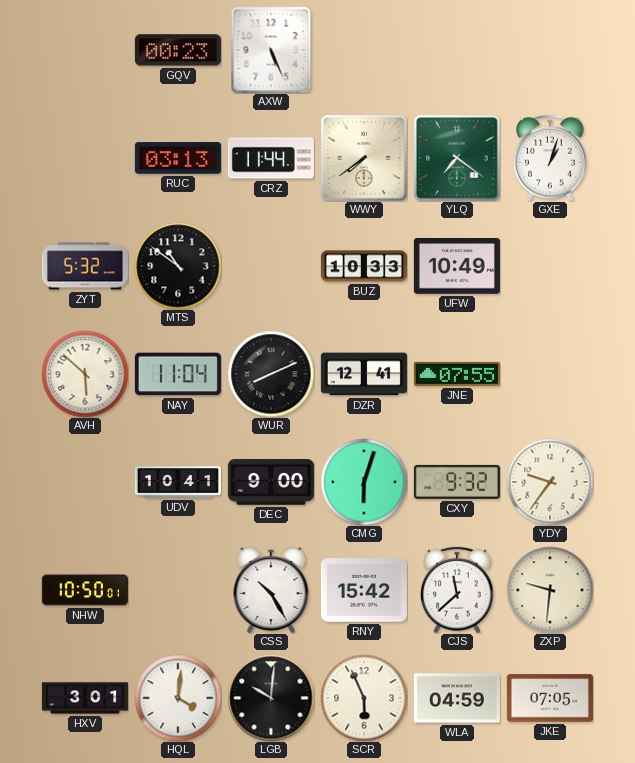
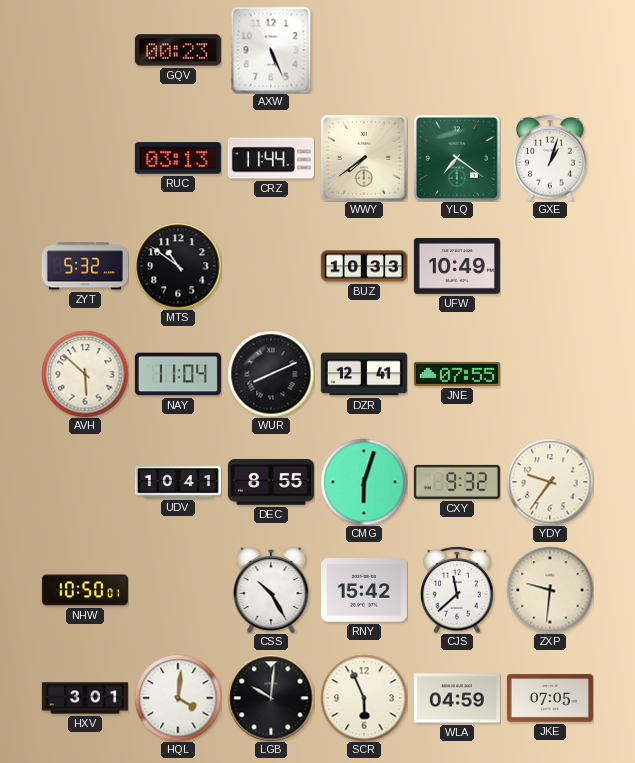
DEC: 9:00 -> 8:55
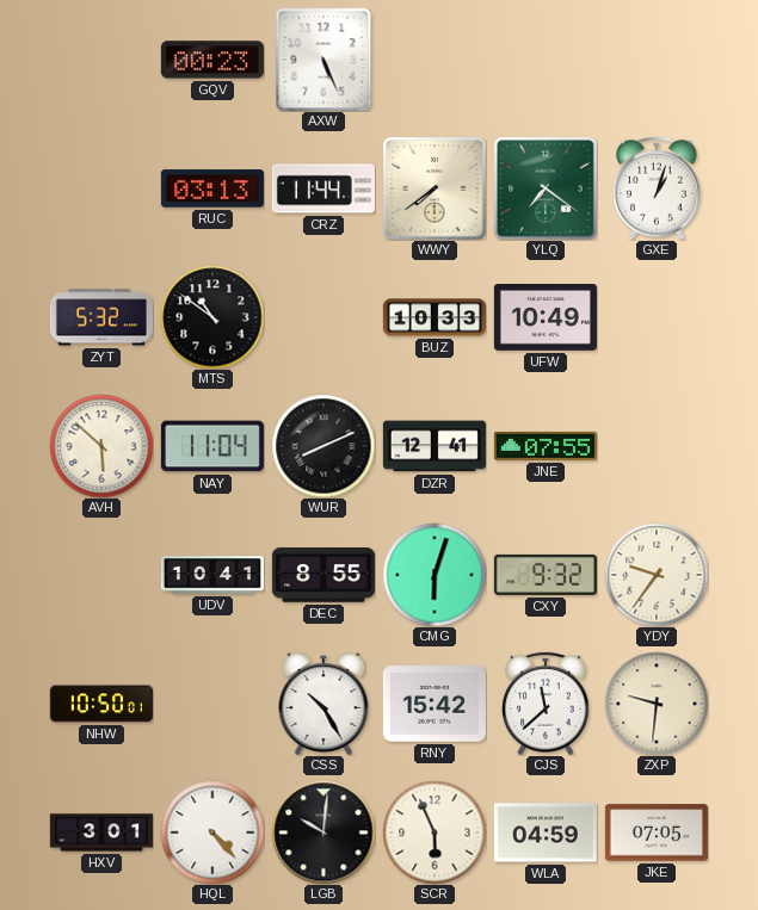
HQL: 4:01 -> 4:23
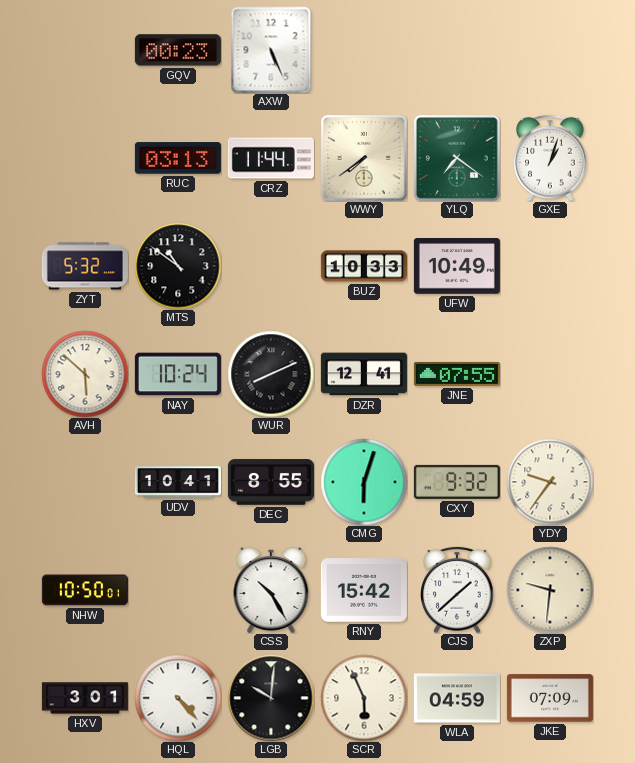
NAY: 11:04 -> 10:24
CJS: 11:38 -> 1:38
JKE: 07:05 -> 07:09
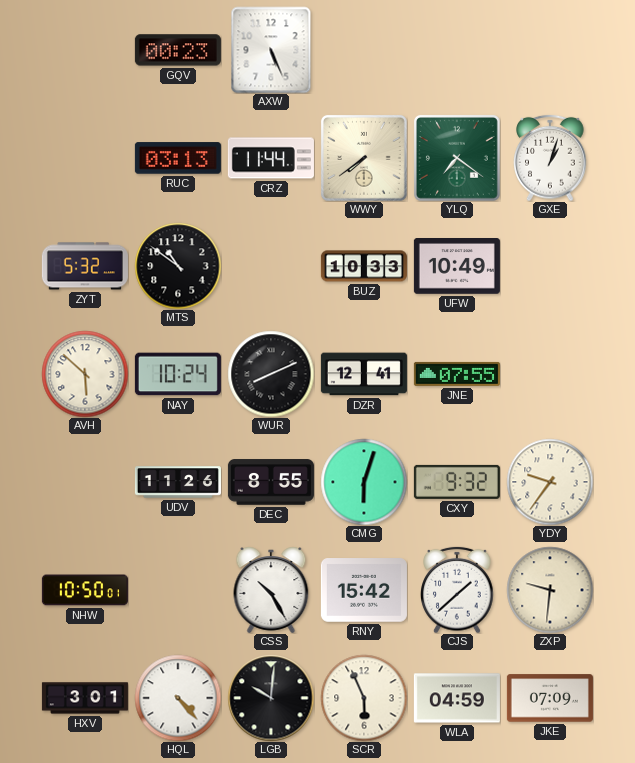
UDV: 10:41 -> 11:26
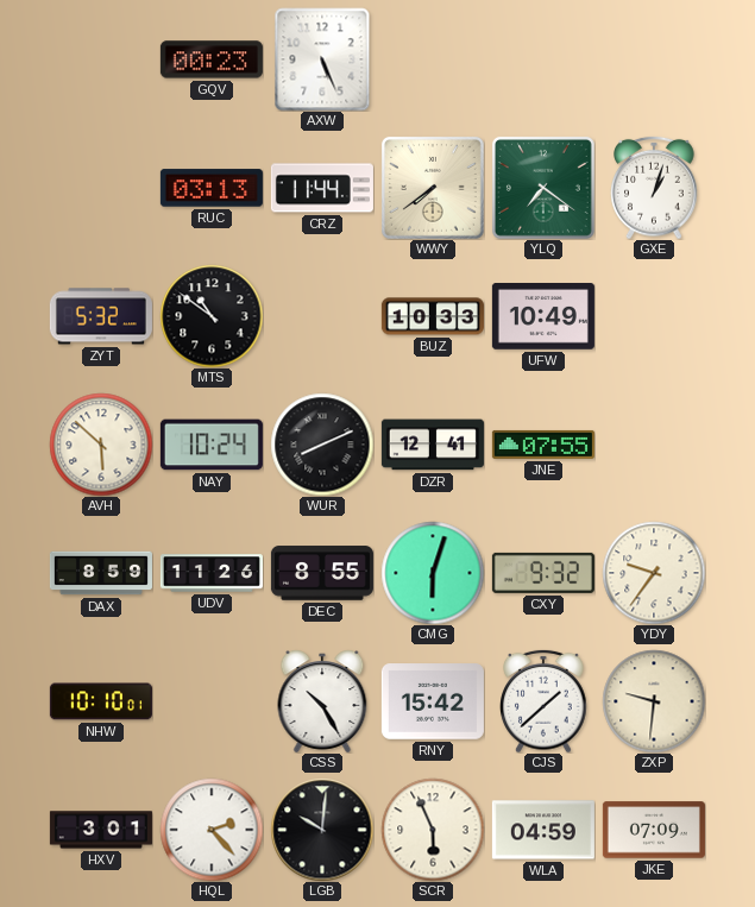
DAX: none -> 8:59
NHW: 10:50 -> 10:10
HQL: 4:23 -> 2:23
